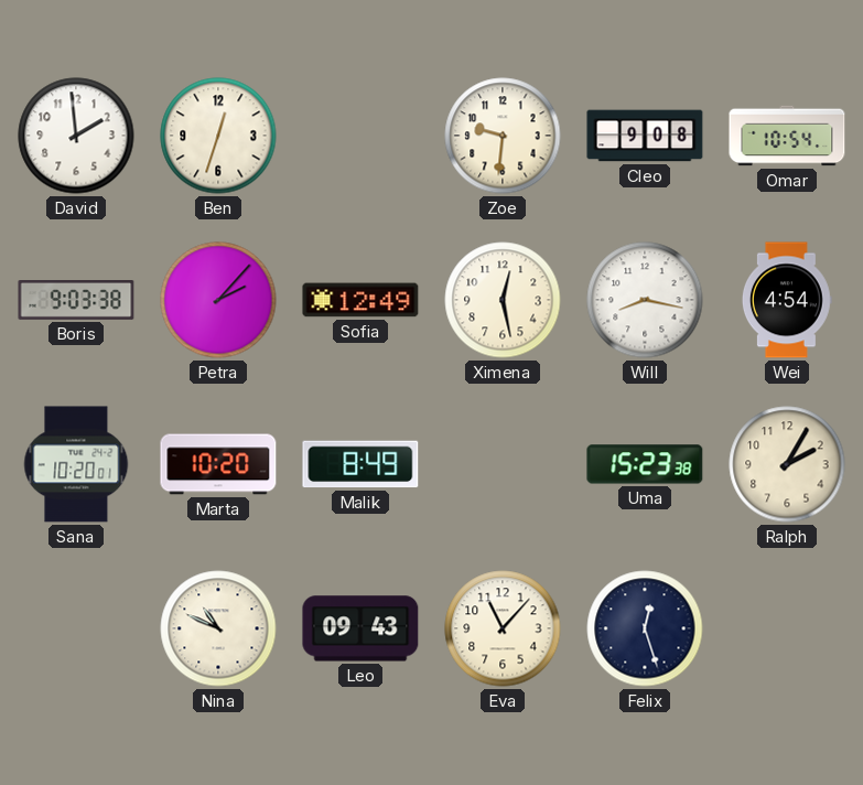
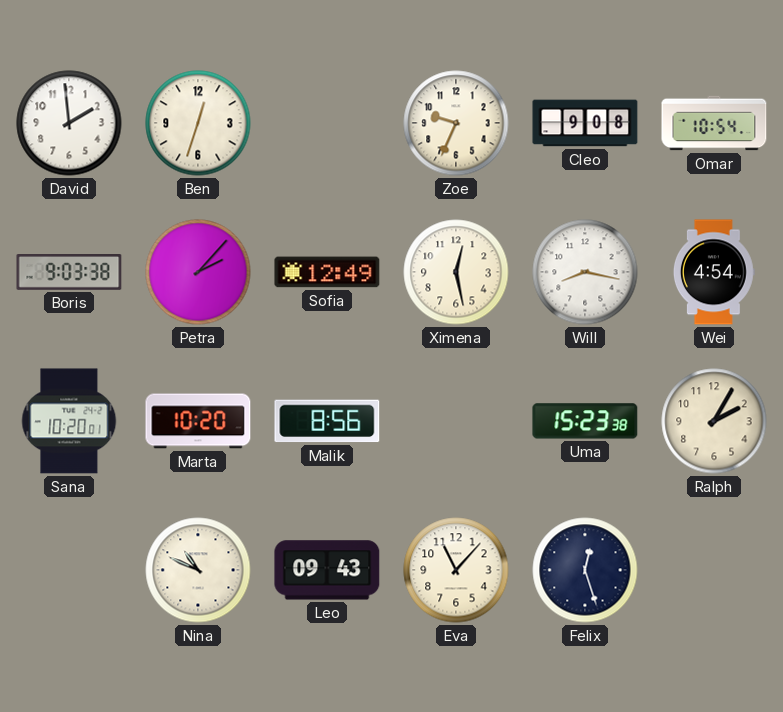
Zoe: 9:31 -> 9:34
Malik: 8:49 -> 8:56
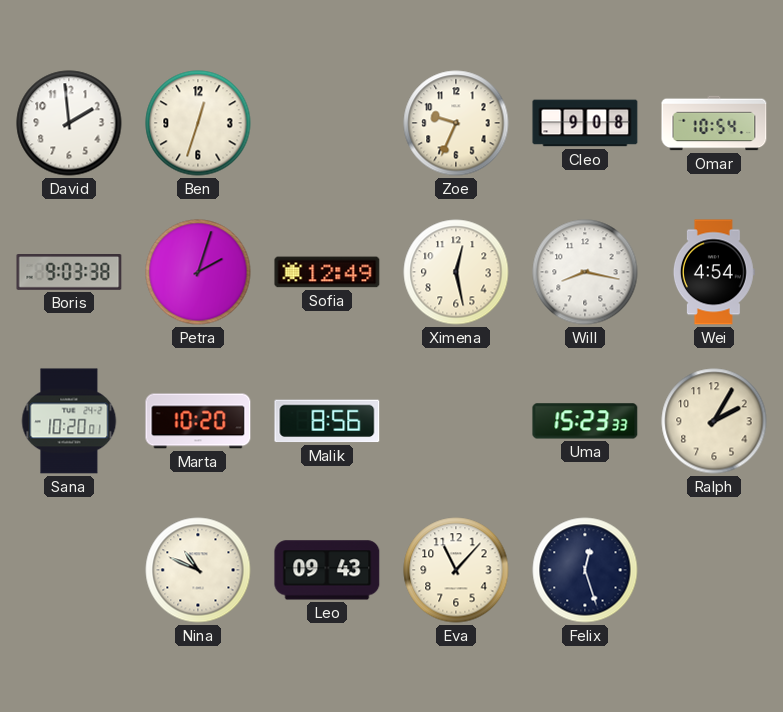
Petra: 2:07 -> 2:03
Uma: 15:23:38 -> 15:23:33
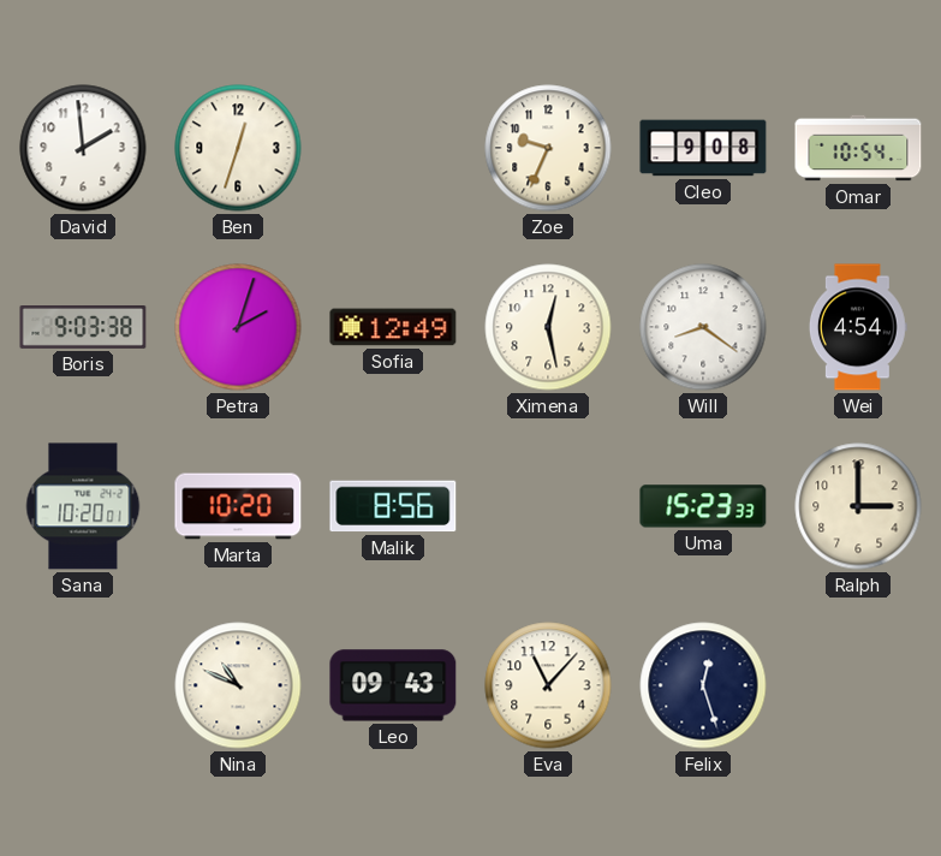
Will: 8:17 -> 8:21
Ralph: 2:05 -> 3:00
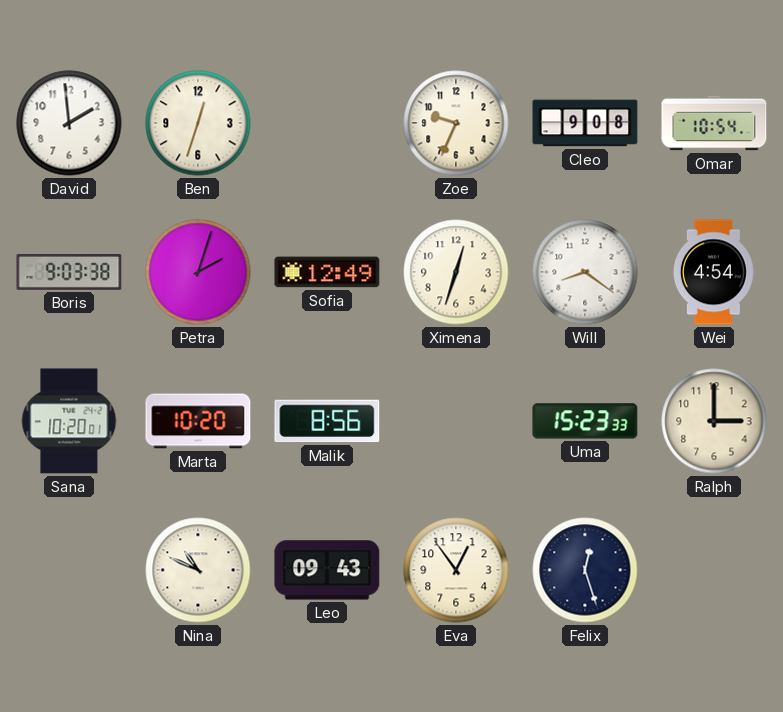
Ximena: 12:28 -> 12:33
Eva: 11:07 -> 12:54
